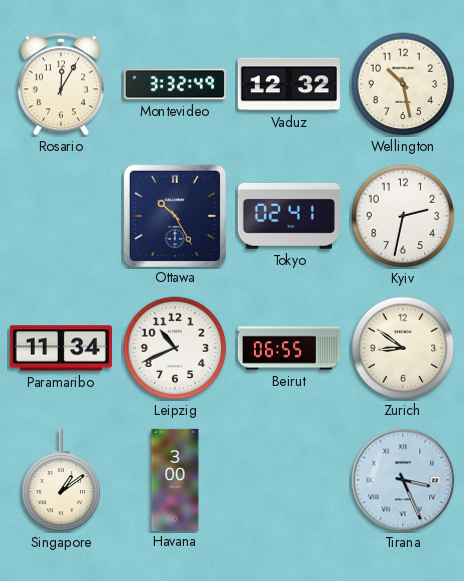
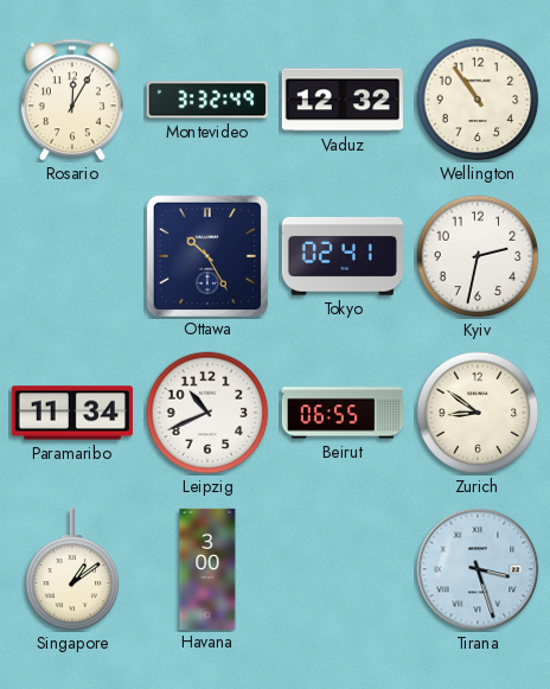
Wellington: 10:28 -> 10:54
Tirana: 3:26 -> 3:27
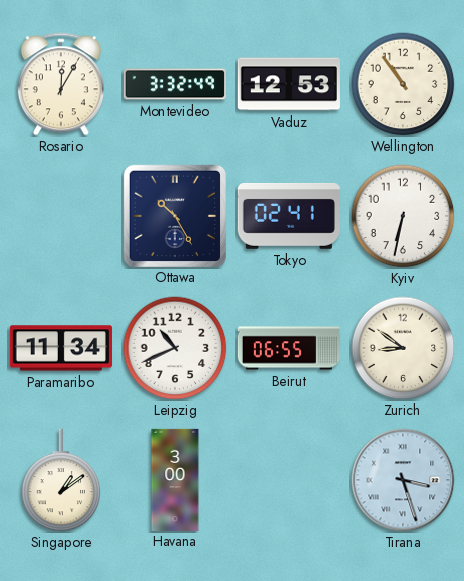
Vaduz: 12:32 -> 12:53
Kyiv: 2:32 -> 6:32
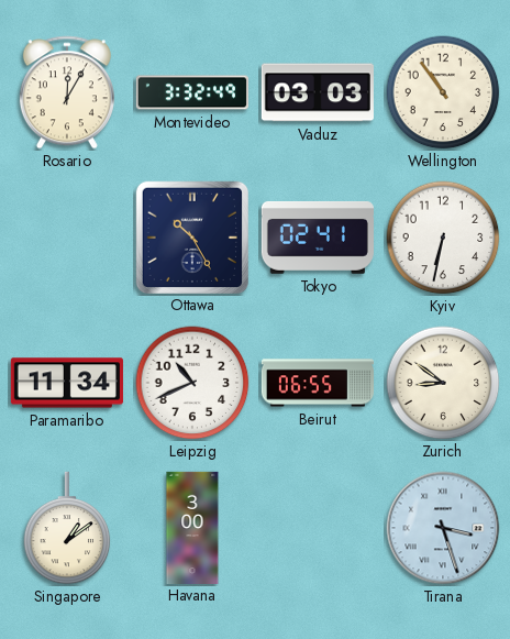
Vaduz: 12:53 -> 03:03
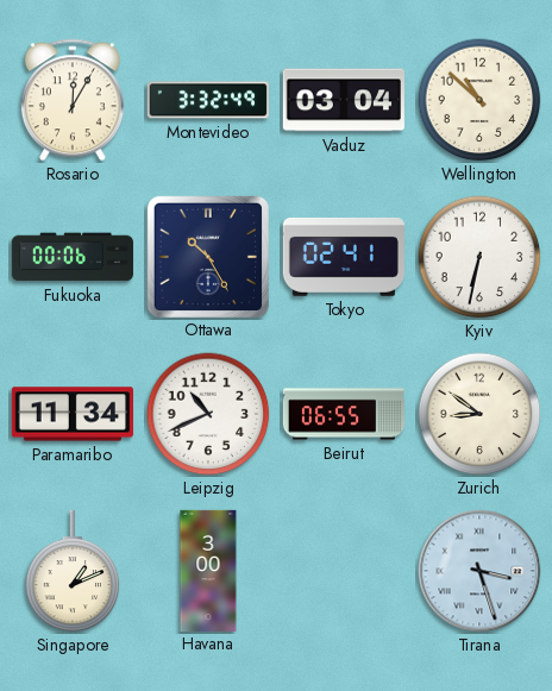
Vaduz: 03:03 -> 03:04
Wellington: 10:54 -> 10:52
Fukuoka: none -> 00:06
Singapore: 1:09 -> 1:11
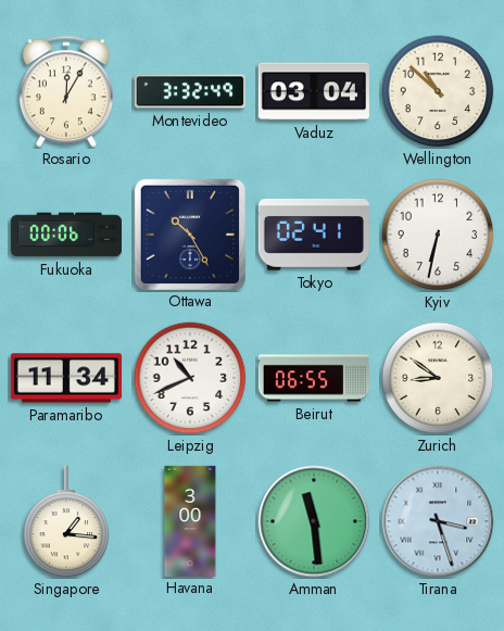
Singapore: 1:11 -> 1:16
Amman: none -> 11:29
